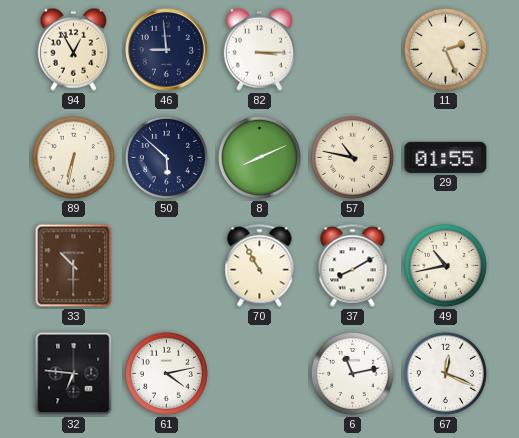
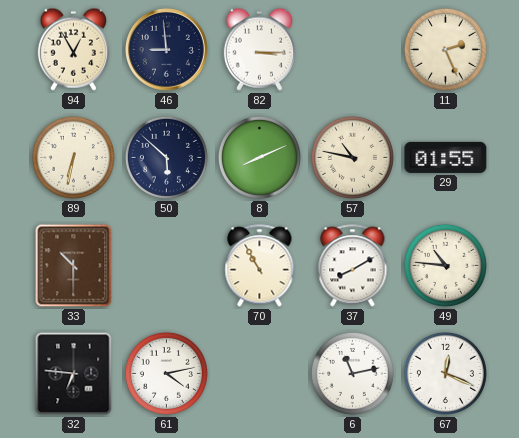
49: 10:43 -> 10:46
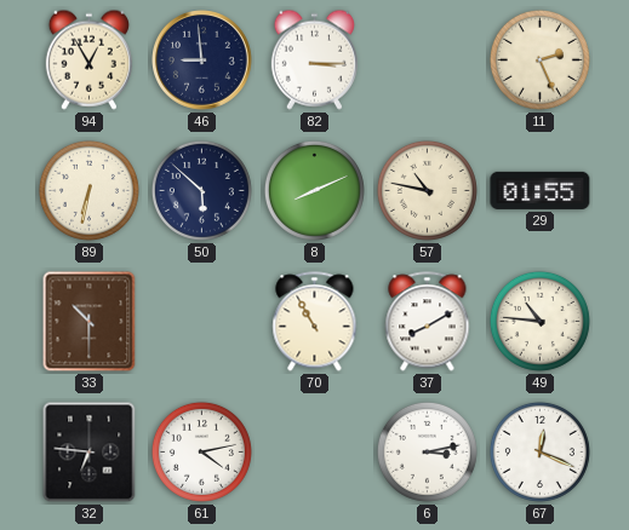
6: 11:13 -> 3:13
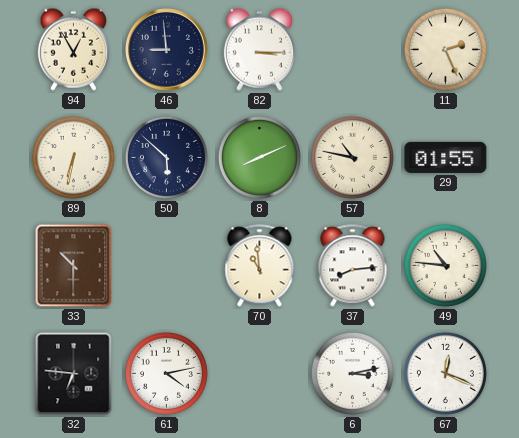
70: 10:55 -> 10:59
37: 8:10 -> 8:14
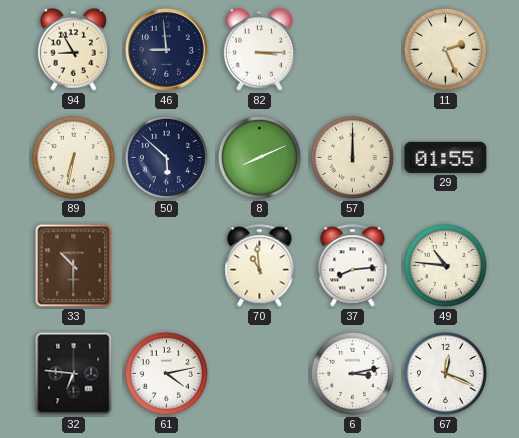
94: 12:55 -> 8:55
57: 10:47 -> 12:00
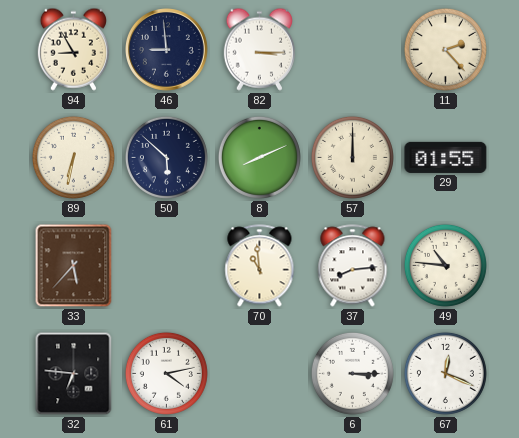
11: 2:26 -> 2:23
33: 10:30 -> 5:37
6: 3:13 -> 3:15
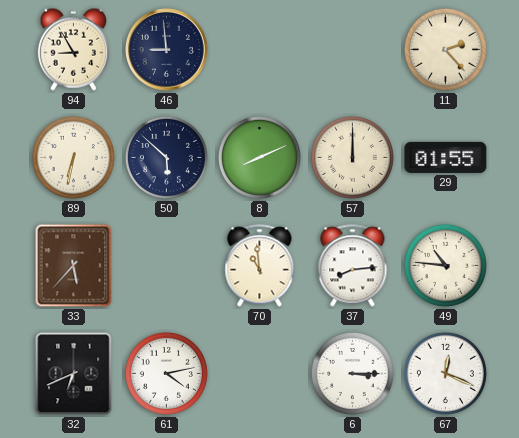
82: 3:15 -> none
32: 6:46 -> 6:41
